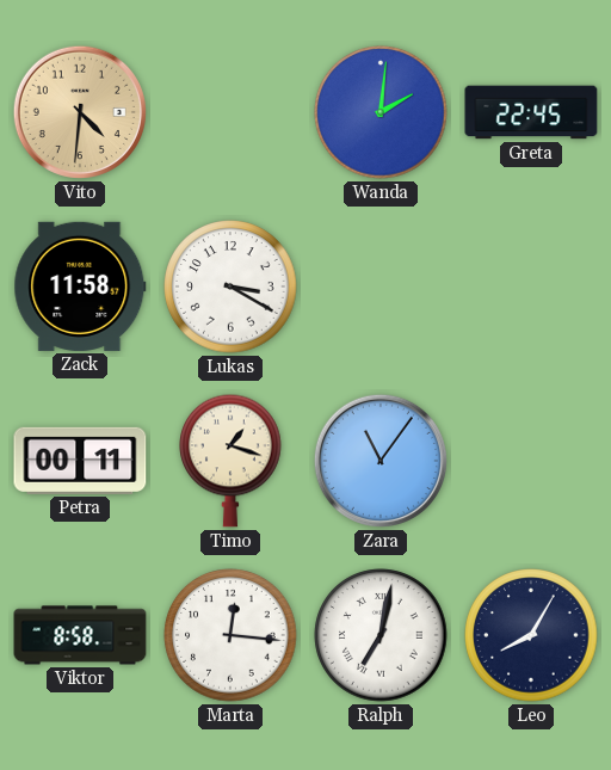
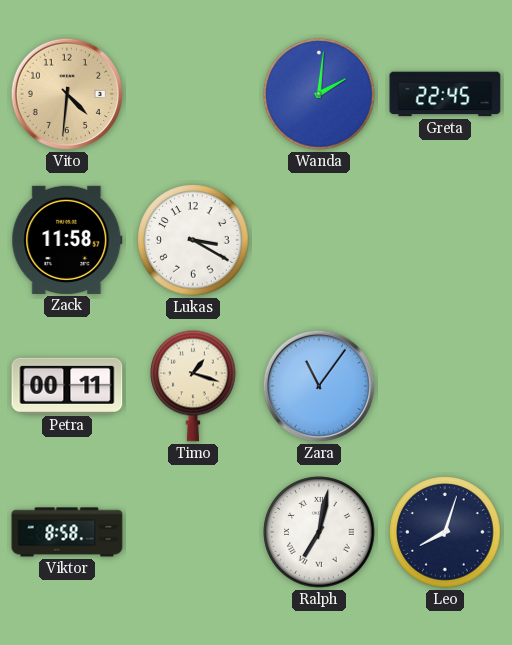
Marta: 12:16 -> none
Leo: 8:05 -> 8:03
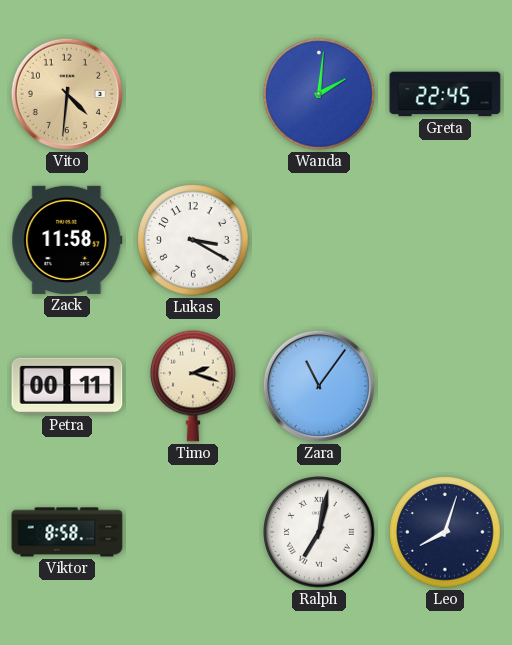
Timo: 1:18 -> 2:18
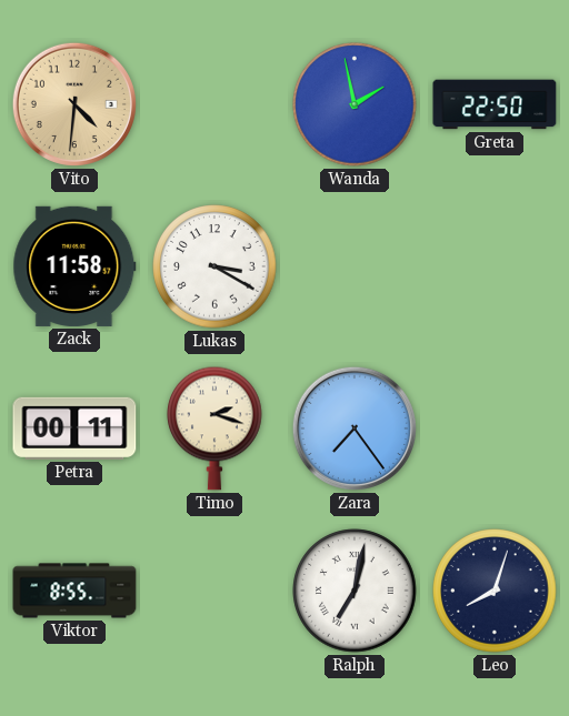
Wanda: 2:01 -> 1:58
Greta: 22:45 -> 22:50
Zara: 11:06 -> 7:24
Viktor: 8:58 -> 8:55
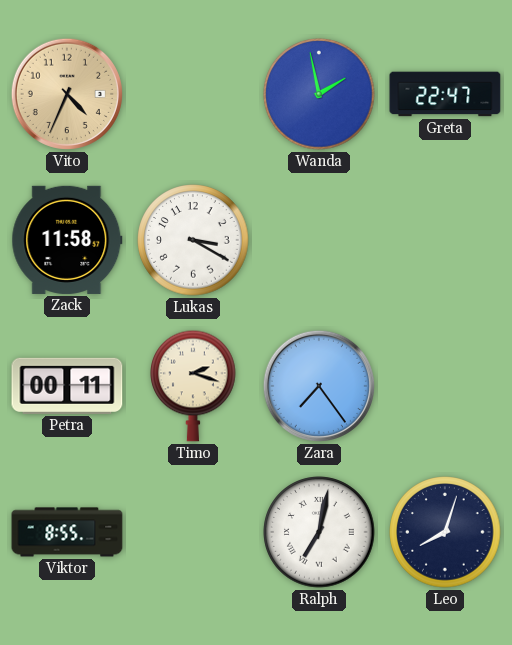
Vito: 4:31 -> 4:34
Greta: 22:50 -> 22:47
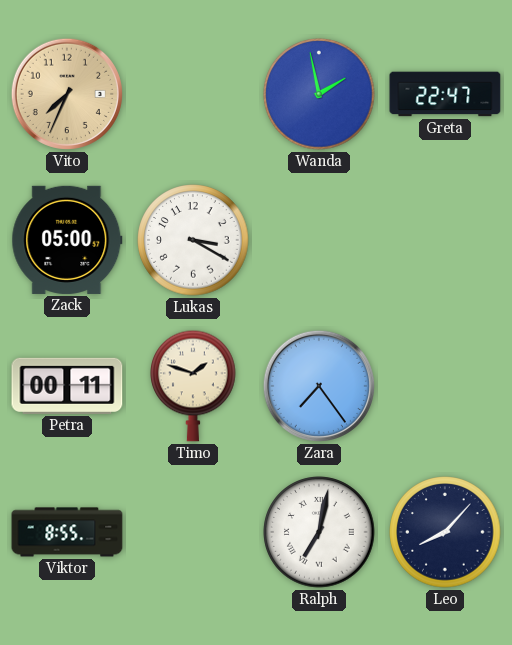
Vito: 4:34 -> 7:34
Zack: 11:58 -> 05:00
Timo: 2:18 -> 1:48
Leo: 8:03 -> 8:07
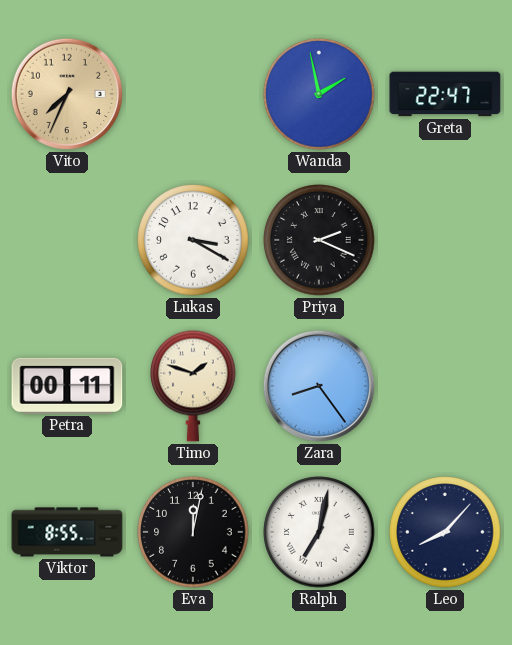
Zack: 05:00 -> none
Priya: none -> 2:19
Zara: 7:24 -> 8:24
Eva: none -> 12:02
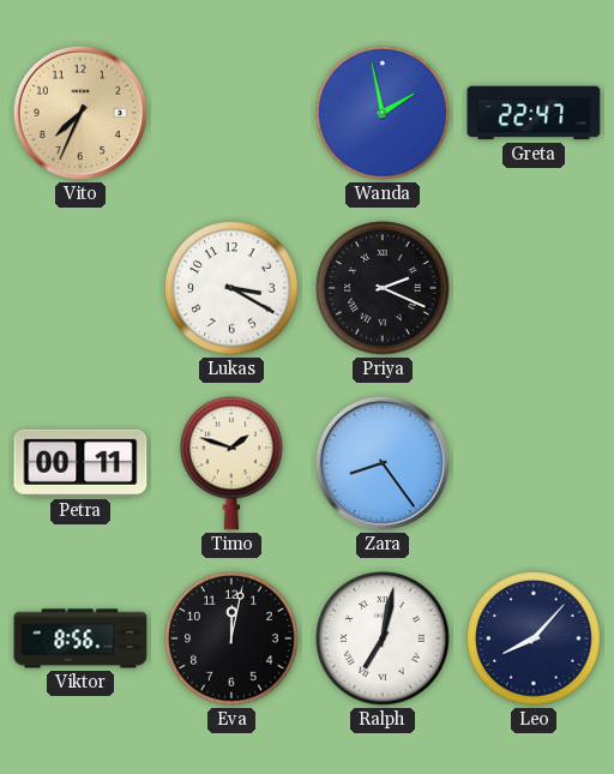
Viktor: 8:55 -> 8:56
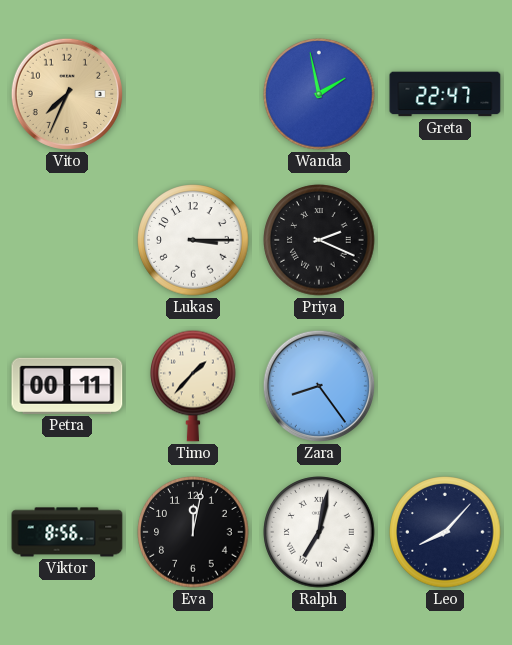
Lukas: 3:20 -> 3:15
Timo: 1:48 -> 1:37
